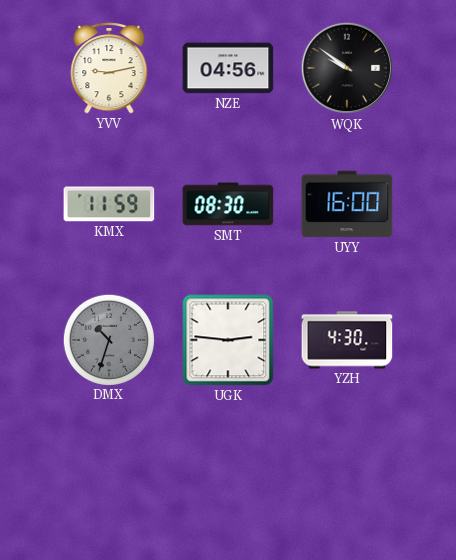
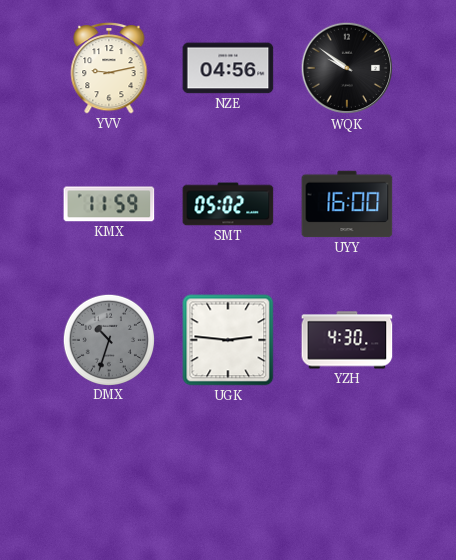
SMT: 08:30 -> 05:02
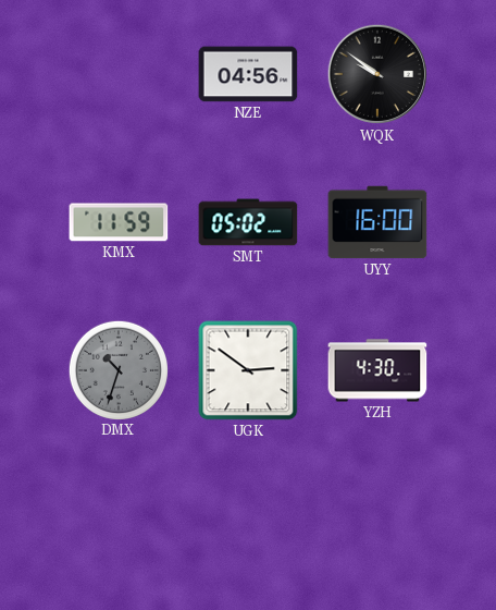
YVV: 9:13 -> none
UGK: 2:46 -> 2:51
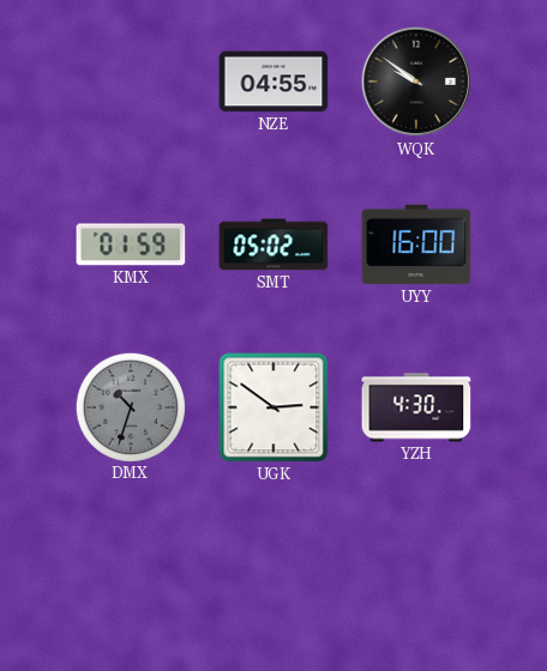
NZE: 04:56 -> 04:55
KMX: 11:59 -> 01:59
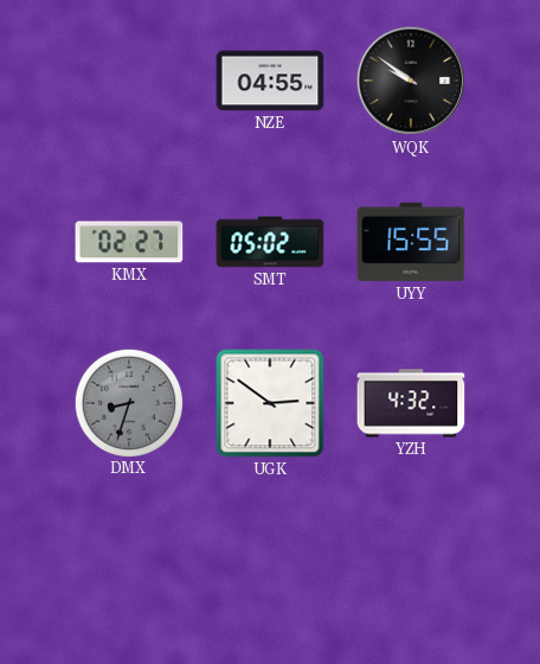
KMX: 01:59 -> 02:27
UYY: 16:00 -> 15:55
DMX: 10:33 -> 8:33
YZH: 4:30 -> 4:32
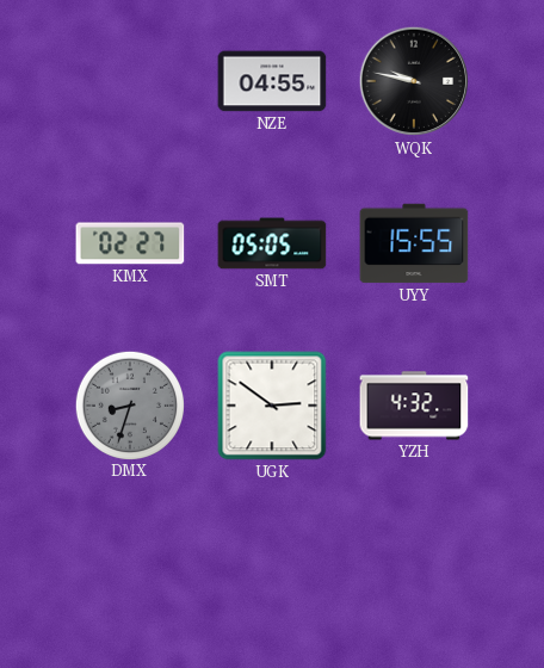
WQK: 9:51 -> 9:47
SMT: 05:02 -> 05:05
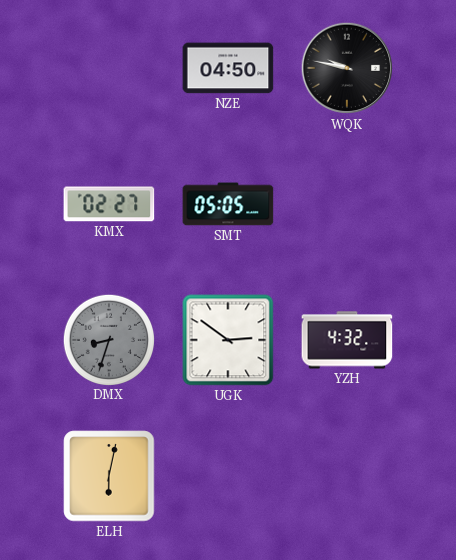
NZE: 04:55 -> 04:50
UYY: 15:55 -> none
ELH: none -> 6:02
